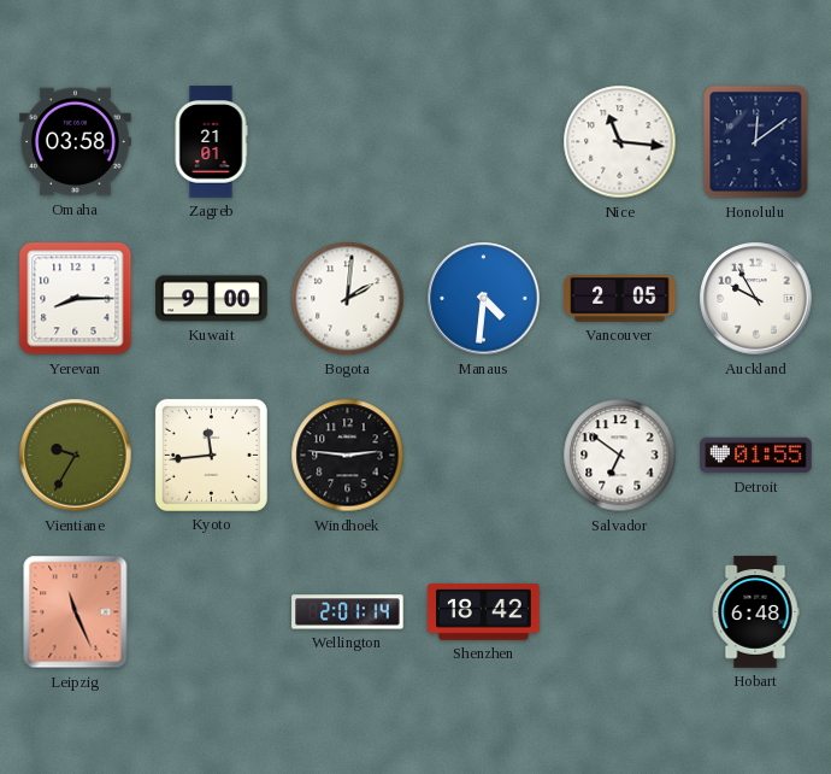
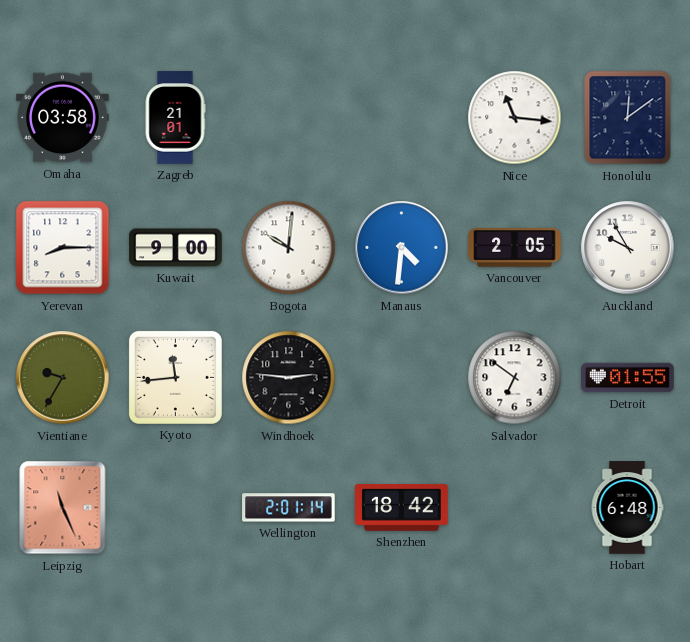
Bogota: 2:01 -> 10:01
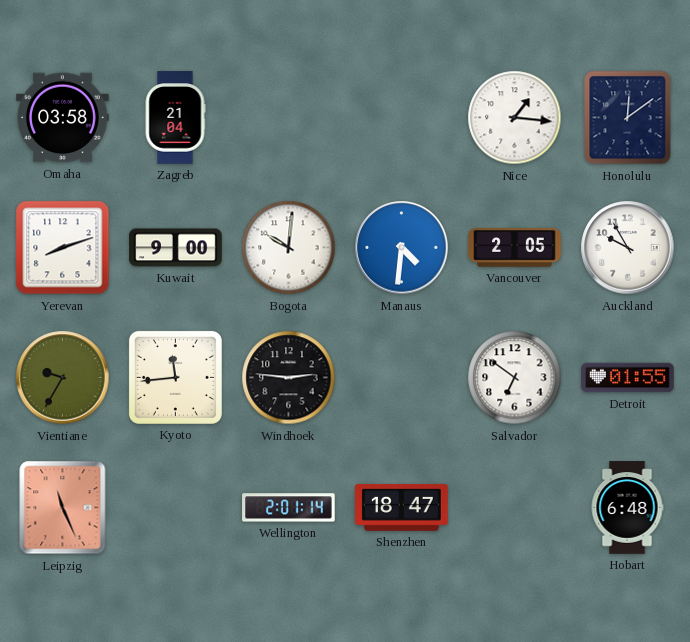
Zagreb: 21:01 -> 21:04
Nice: 11:16 -> 1:16
Yerevan: 8:15 -> 8:12
Shenzhen: 18:42 -> 18:47
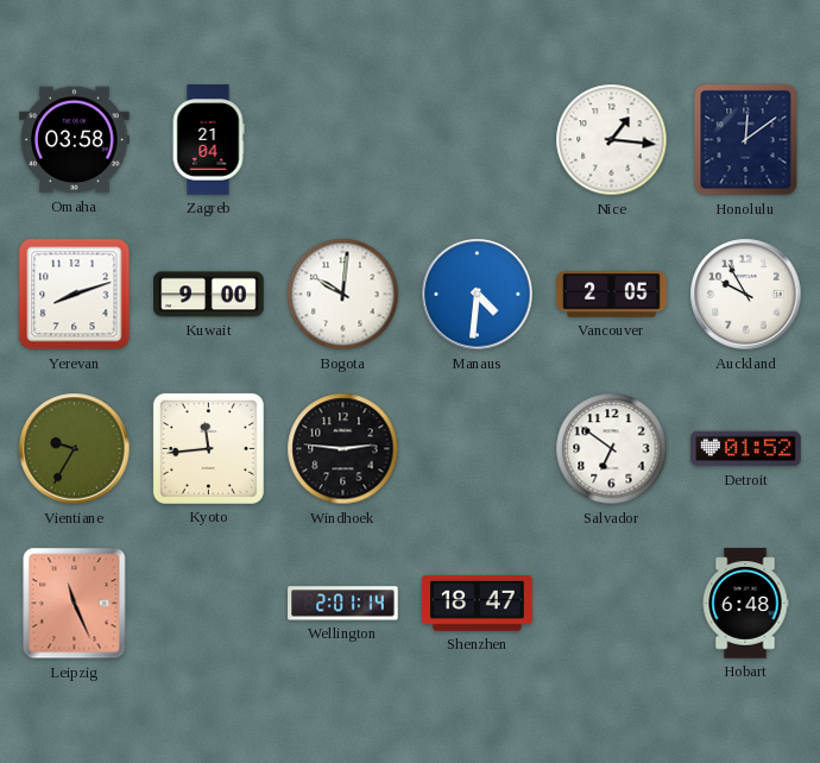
Detroit: 01:55 -> 01:52
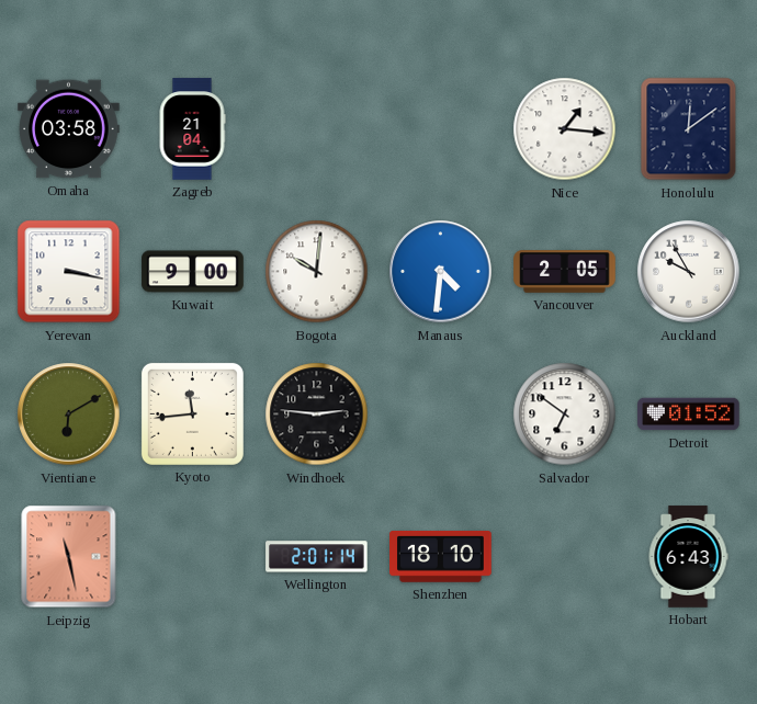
Yerevan: 8:12 -> 3:17
Vientiane: 9:35 -> 6:10
Leipzig: 11:26 -> 11:28
Shenzhen: 18:47 -> 18:10
Hobart: 6:48 -> 6:43
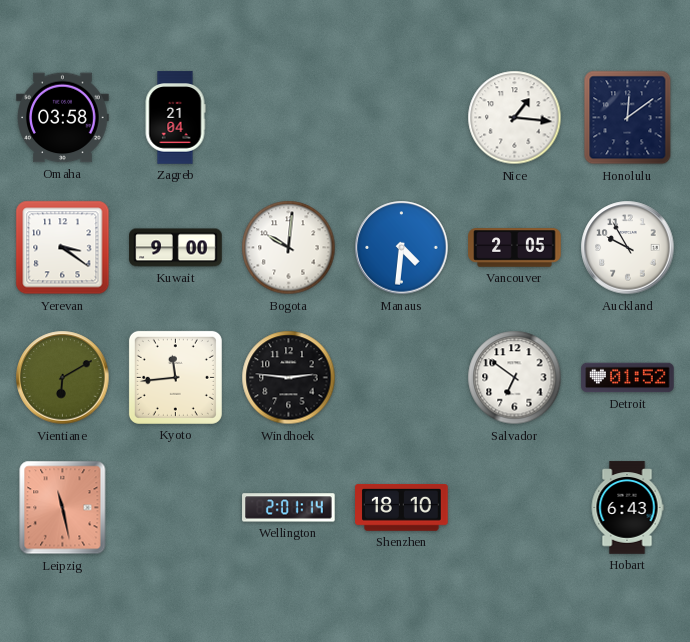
Yerevan: 3:17 -> 3:21
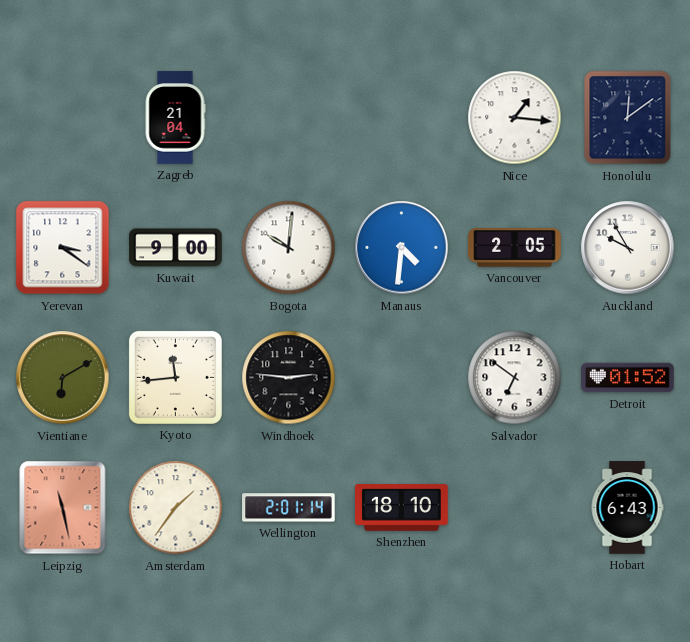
Omaha: 03:58 -> none
Amsterdam: none -> 1:36
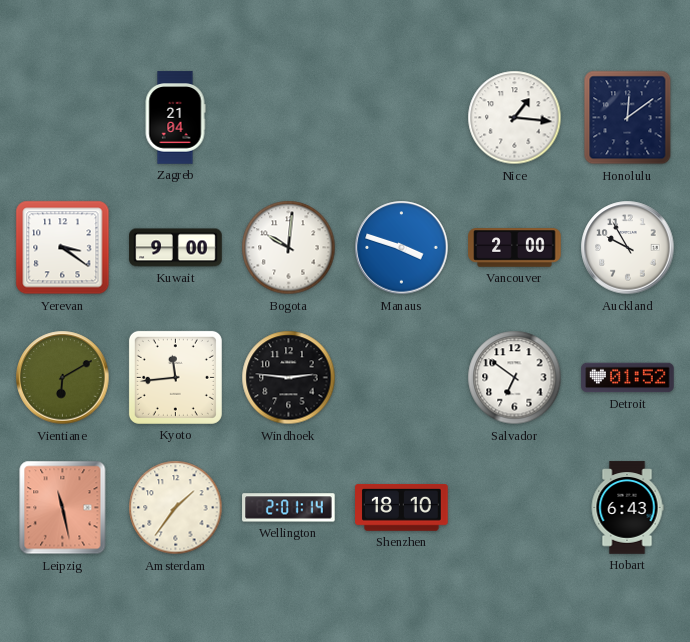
Manaus: 4:31 -> 3:48
Vancouver: 2:05 -> 2:00
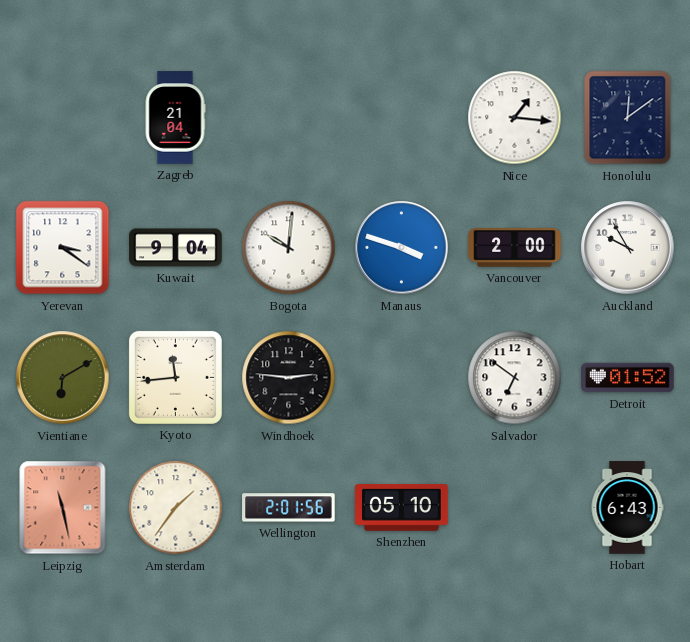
Kuwait: 9:00 -> 9:04
Wellington: 2:01:14 -> 2:01:56
Shenzhen: 18:10 -> 05:10
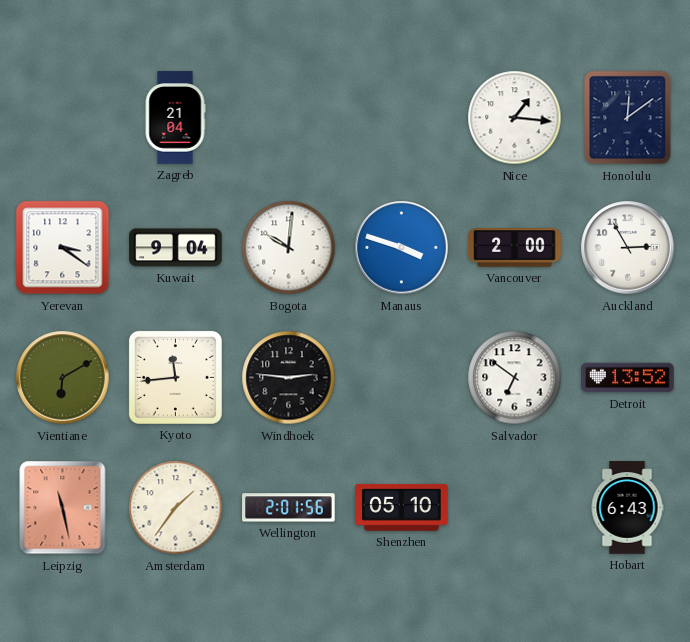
Auckland: 9:55 -> 2:55
Detroit: 01:52 -> 13:52
